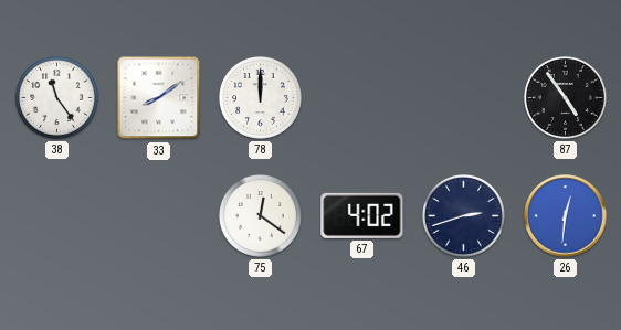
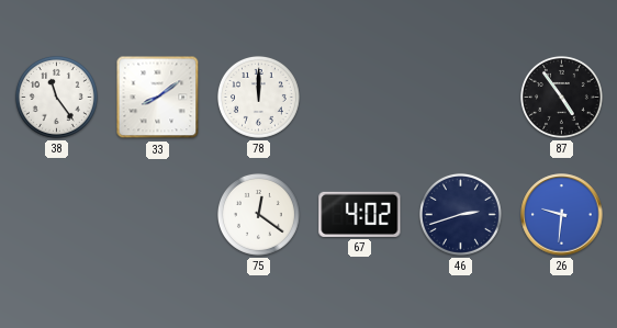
26: 12:31 -> 9:31
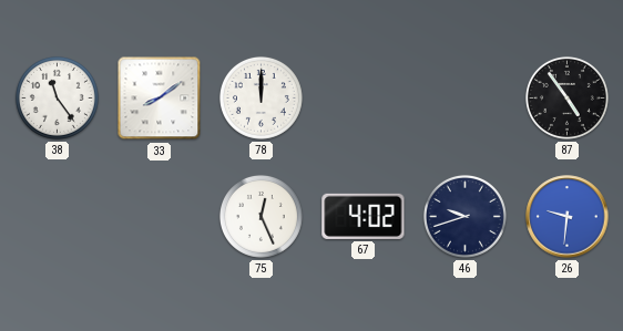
75: 12:21 -> 12:26
46: 2:42 -> 9:42
